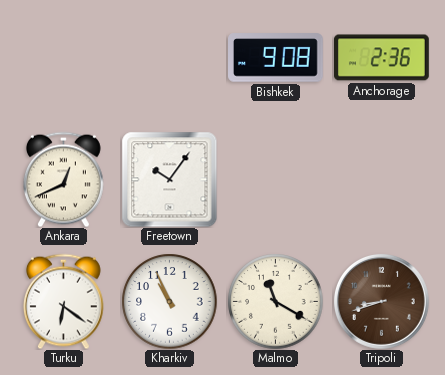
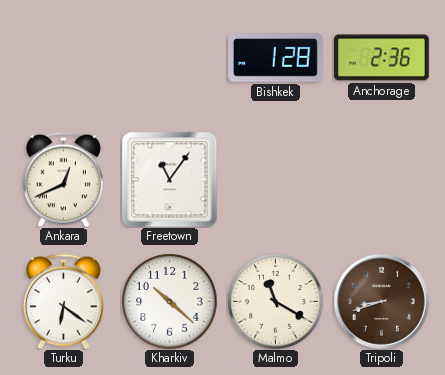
Bishkek: 9:08 -> 1:28
Freetown: 10:06 -> 11:06
Kharkiv: 10:56 -> 10:22
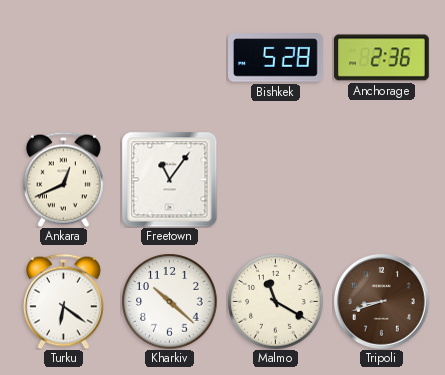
Bishkek: 1:28 -> 5:28
